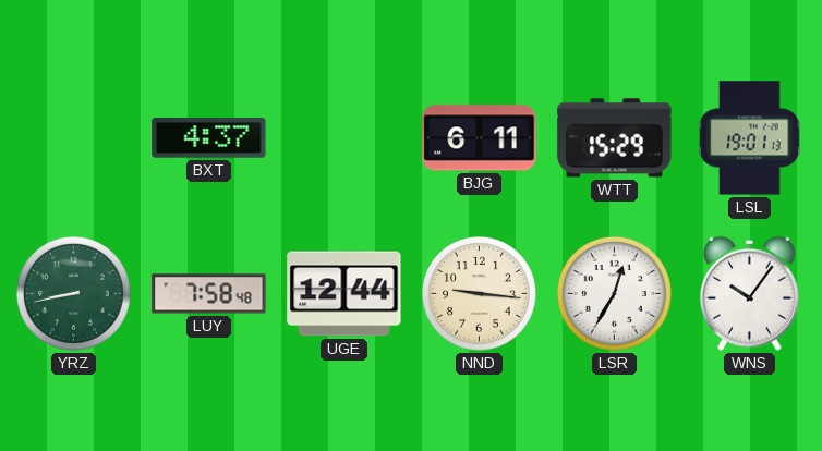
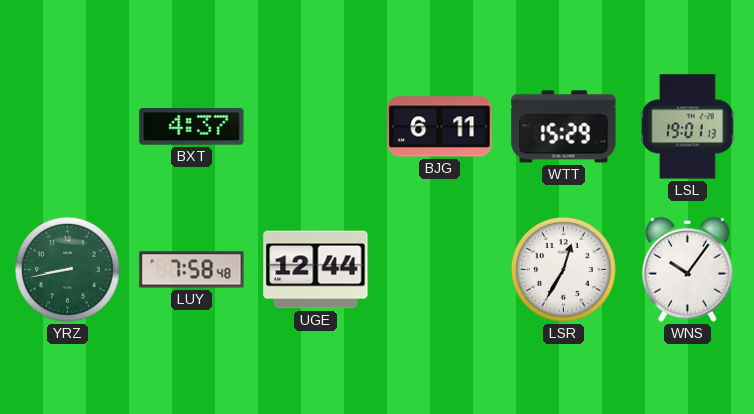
NND: 9:16 -> none
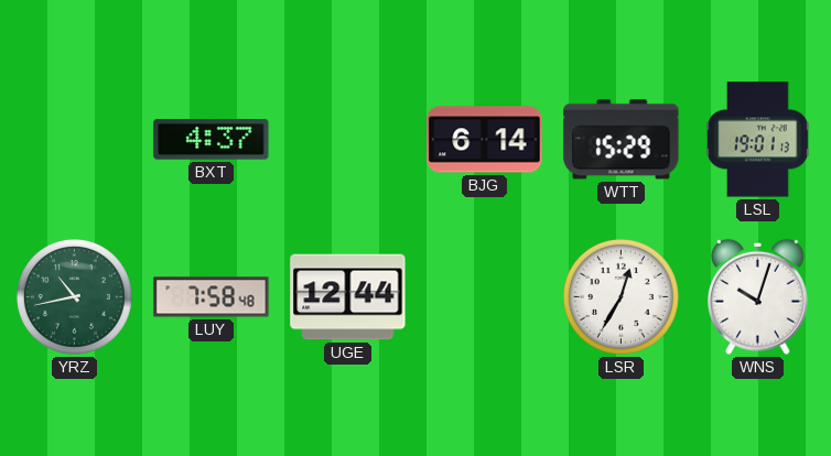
BJG: 6:11 -> 6:14
YRZ: 8:43 -> 10:43
WNS: 10:06 -> 10:03
